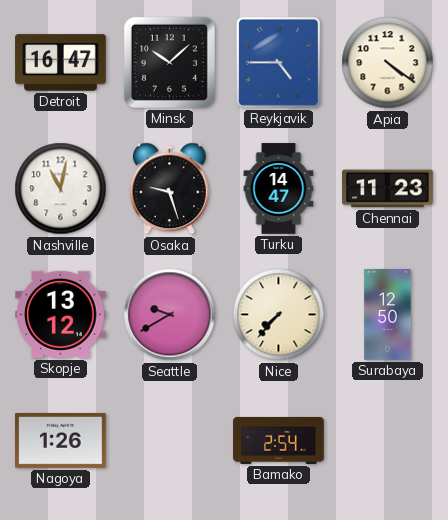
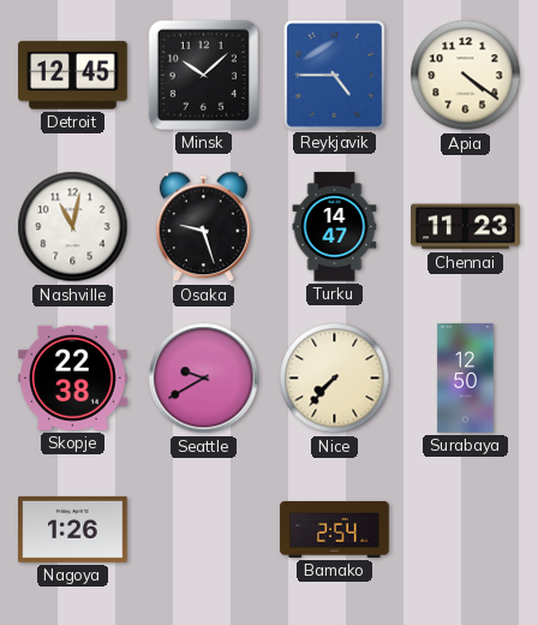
Detroit: 16:47 -> 12:45
Skopje: 13:12 -> 22:38
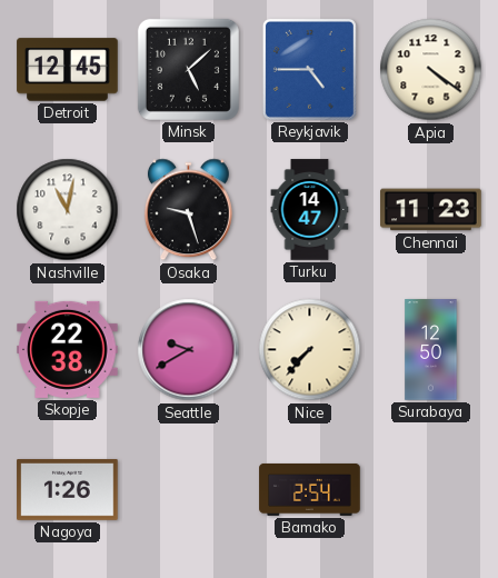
Minsk: 10:08 -> 5:08
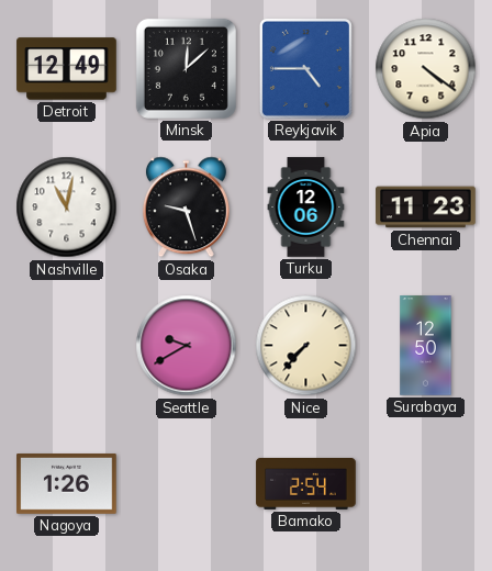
Detroit: 12:45 -> 12:49
Minsk: 5:08 -> 12:08
Turku: 14:47 -> 12:06
Skopje: 22:38 -> none
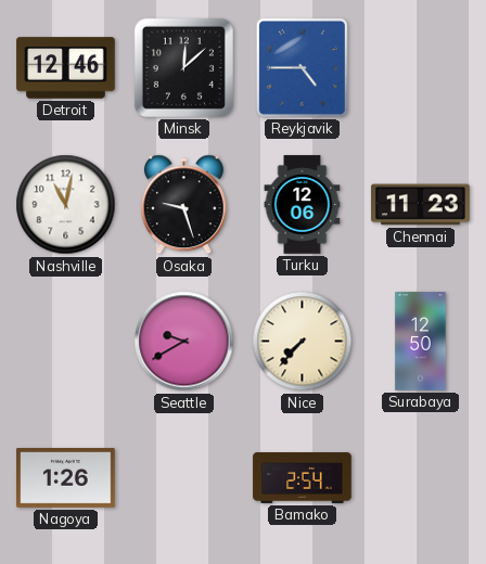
Detroit: 12:49 -> 12:46
Apia: 4:21 -> none
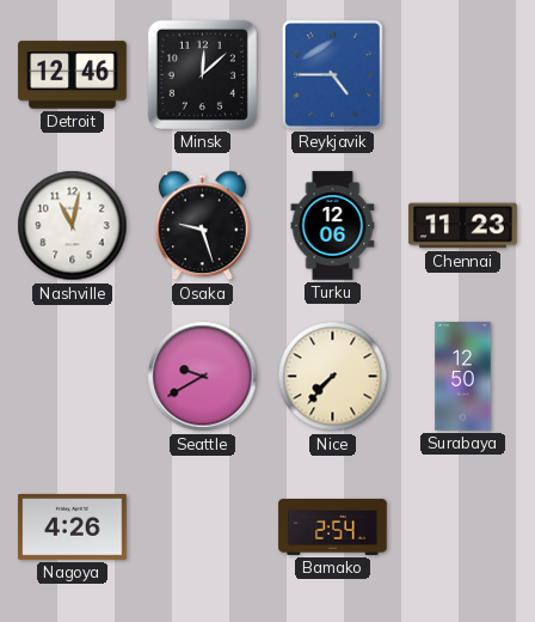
Nagoya: 1:26 -> 4:26
